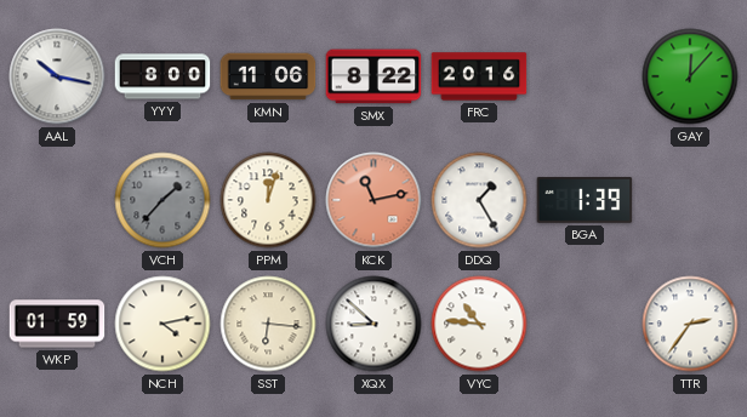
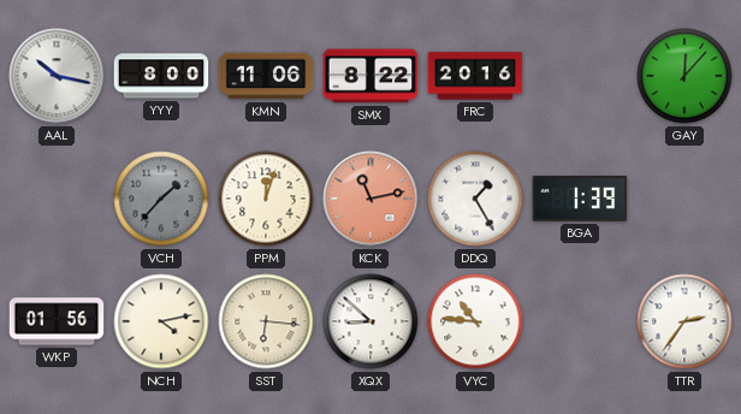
WKP: 01:59 -> 01:56
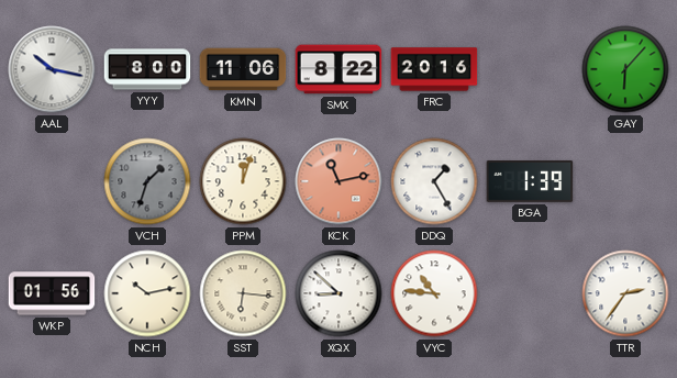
GAY: 12:07 -> 6:07
VCH: 1:37 -> 1:33
NCH: 4:13 -> 10:13
